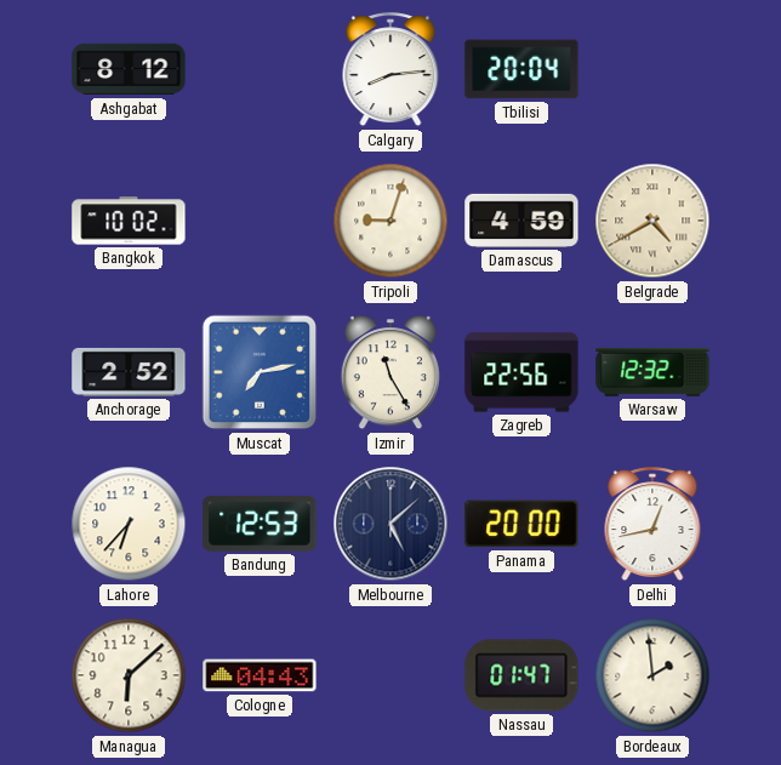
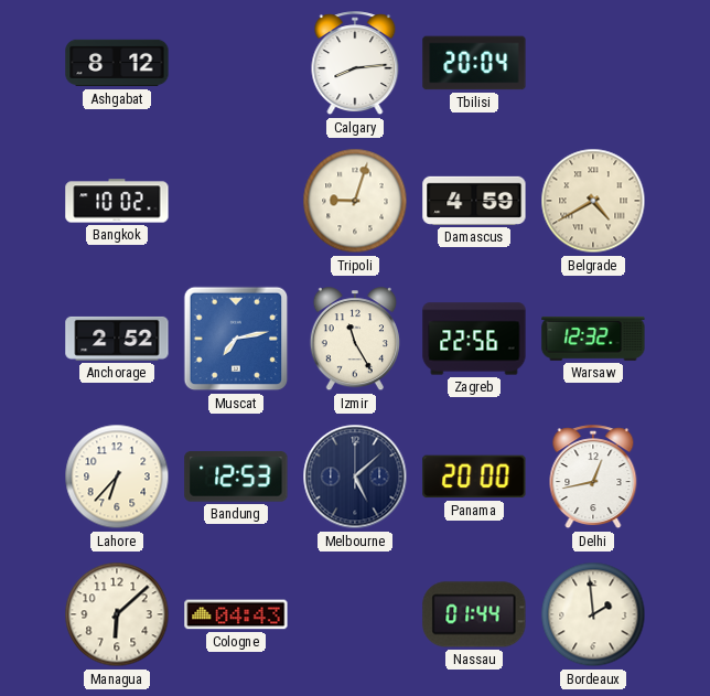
Nassau: 01:47 -> 01:44
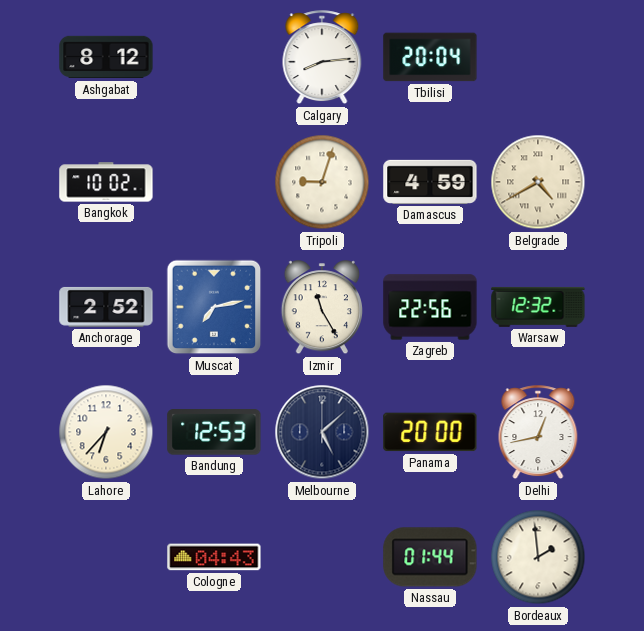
Managua: 6:08 -> none
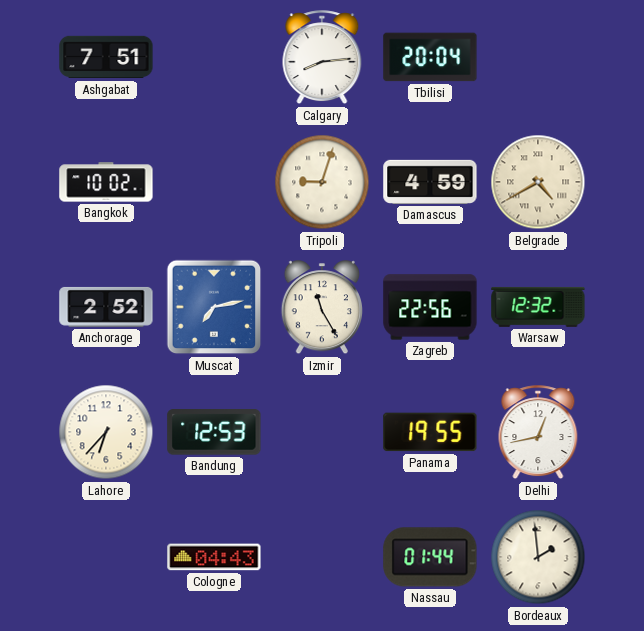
Ashgabat: 8:12 -> 7:51
Melbourne: 5:08 -> none
Panama: 20:00 -> 19:55
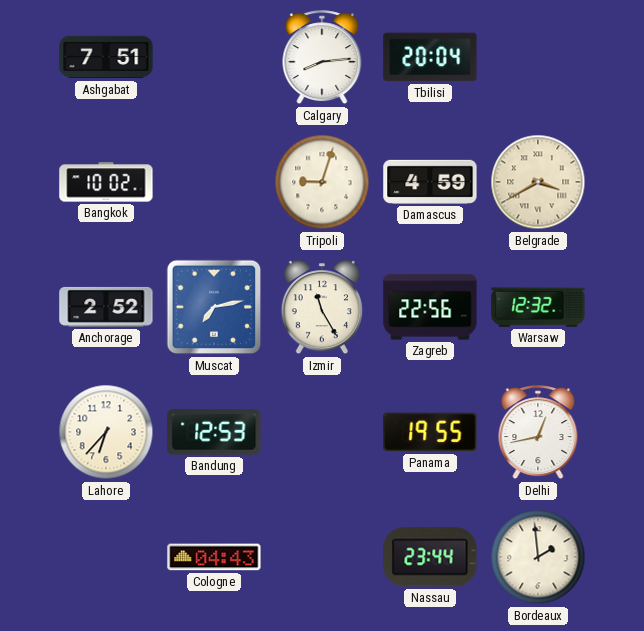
Belgrade: 4:40 -> 3:40
Nassau: 01:44 -> 23:44
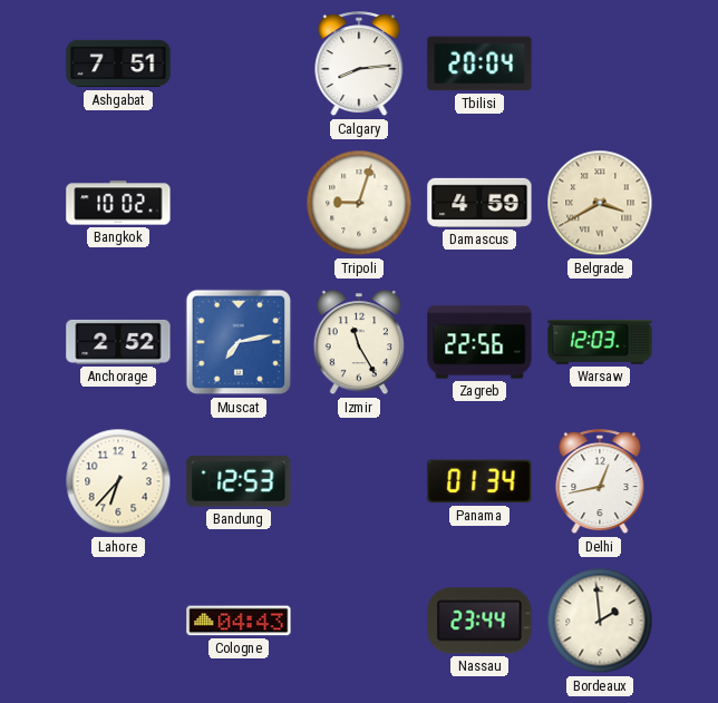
Warsaw: 12:32 -> 12:03
Panama: 19:55 -> 01:34
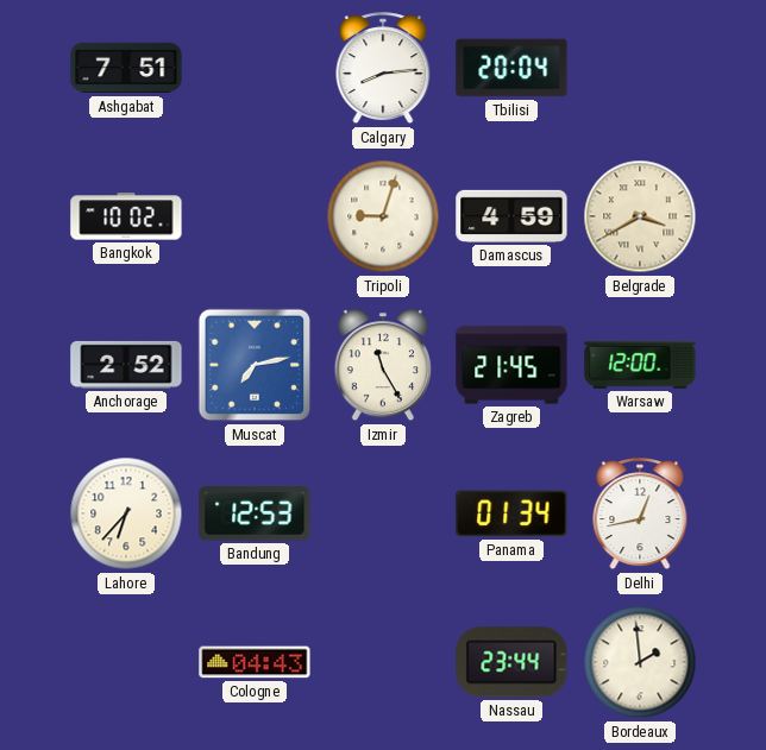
Zagreb: 22:56 -> 21:45
Warsaw: 12:03 -> 12:00
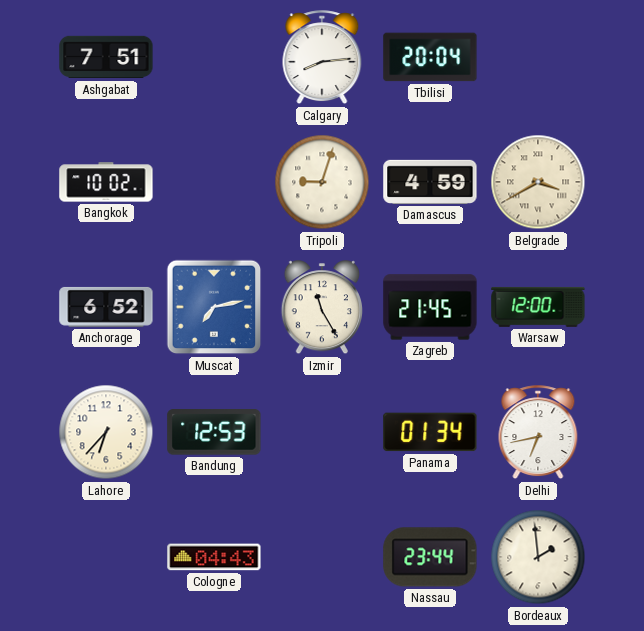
Anchorage: 2:52 -> 6:52
Delhi: 12:43 -> 6:43
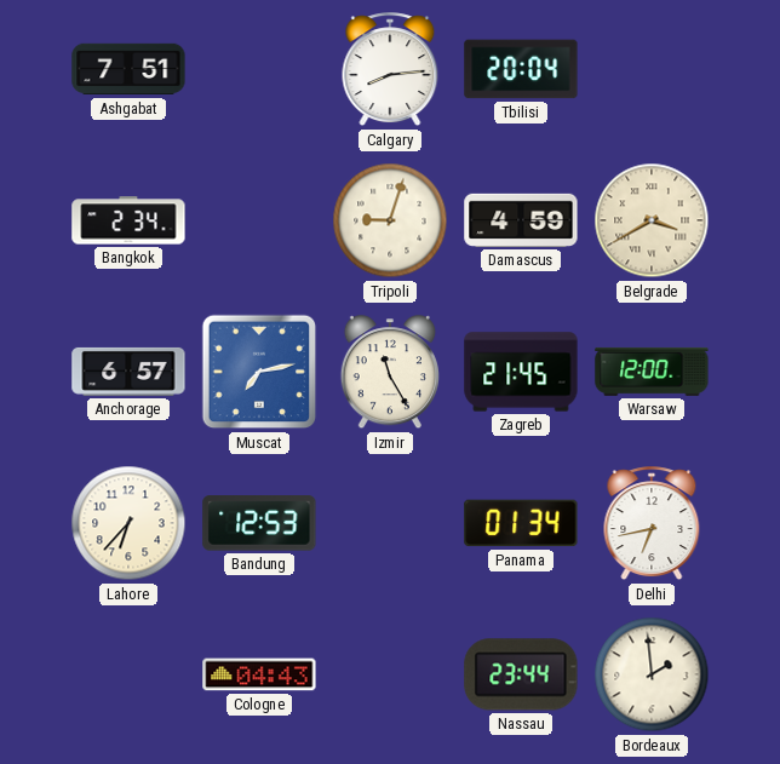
Bangkok: 10:02 -> 2:34
Anchorage: 6:52 -> 6:57
